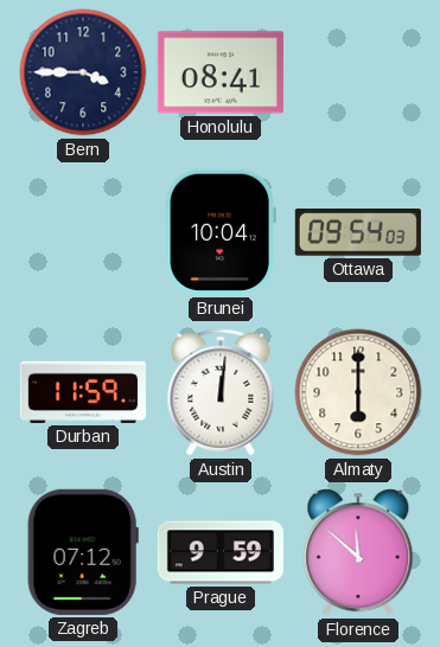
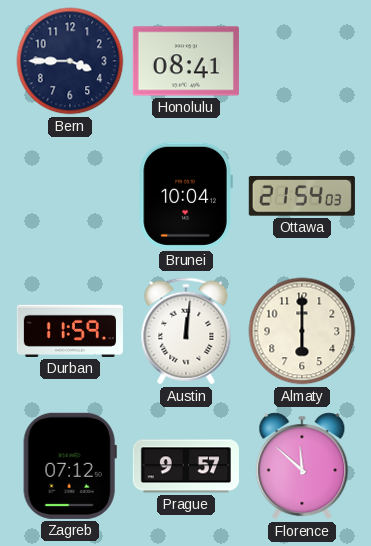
Ottawa: 09:54 -> 21:54
Prague: 9:59 -> 9:57
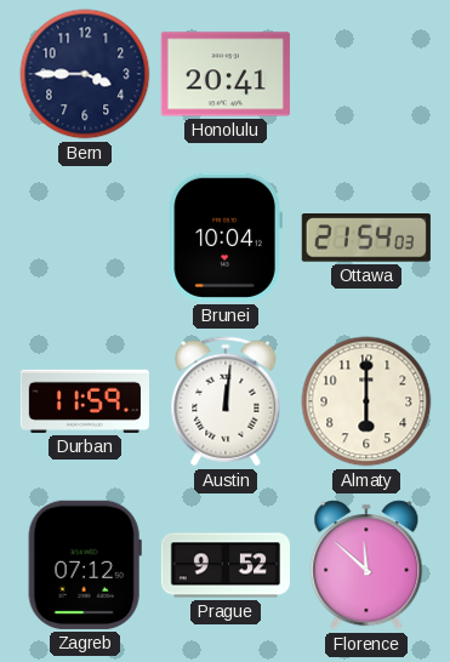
Honolulu: 08:41 -> 20:41
Prague: 9:57 -> 9:52
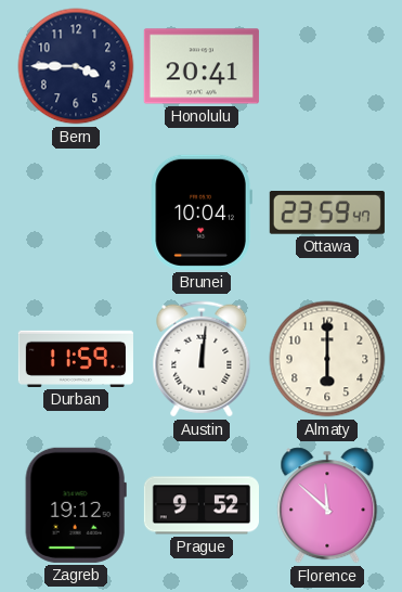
Ottawa: 21:54 -> 23:59
Zagreb: 07:12 -> 19:12
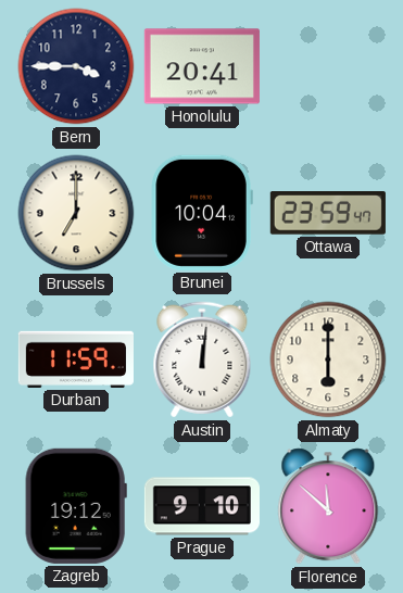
Brussels: none -> 7:00
Prague: 9:52 -> 9:10
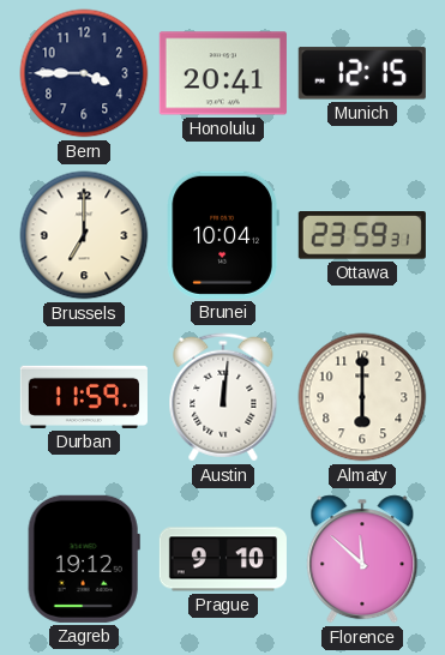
Munich: none -> 12:15
Ottawa: 23:59:47 -> 23:59:31
